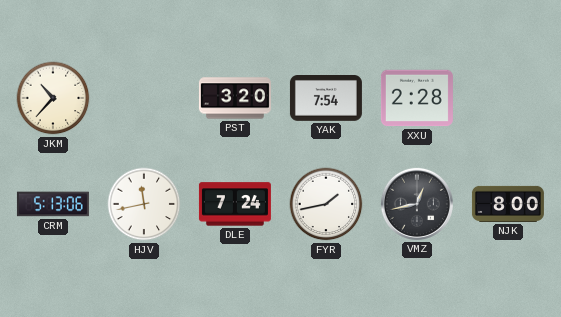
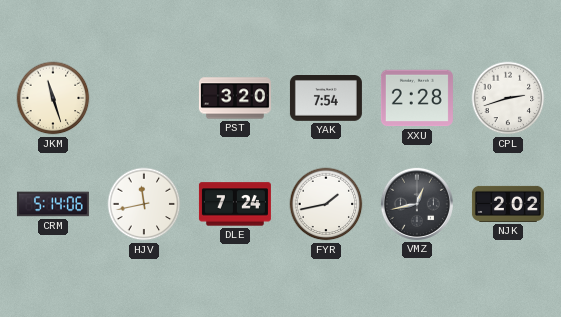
JKM: 10:37 -> 11:27
CPL: none -> 2:42
CRM: 5:13 -> 5:14
NJK: 8:00 -> 2:02
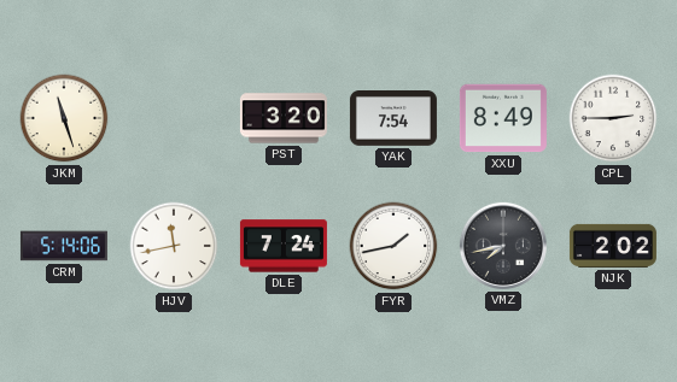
XXU: 2:28 -> 8:49
CPL: 2:42 -> 2:45
VMZ: 12:43 -> 7:43
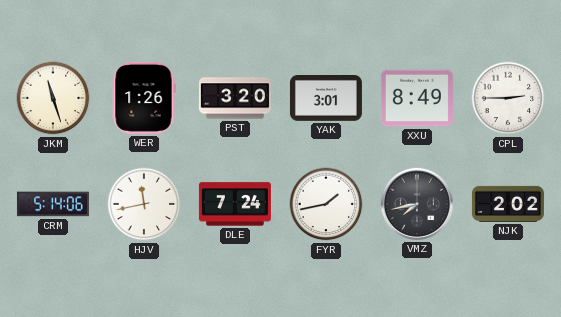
WER: none -> 1:26
YAK: 7:54 -> 3:01
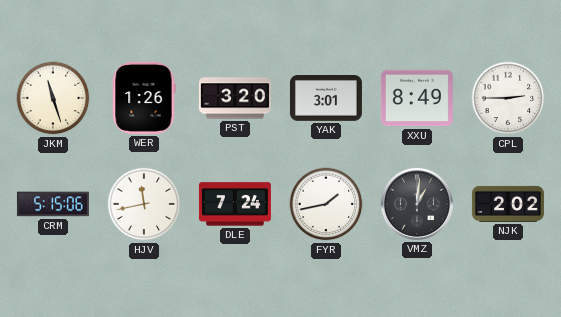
CRM: 5:14 -> 5:15
VMZ: 7:43 -> 1:01
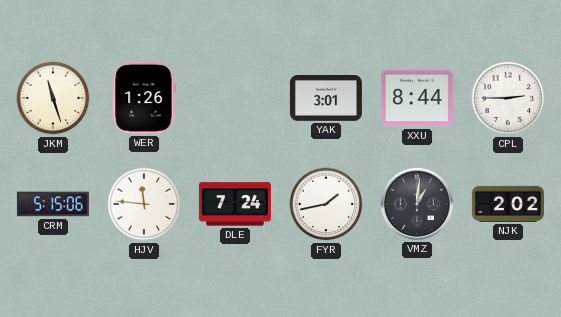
PST: 3:20 -> none
XXU: 8:49 -> 8:44
HJV: 11:43 -> 11:46
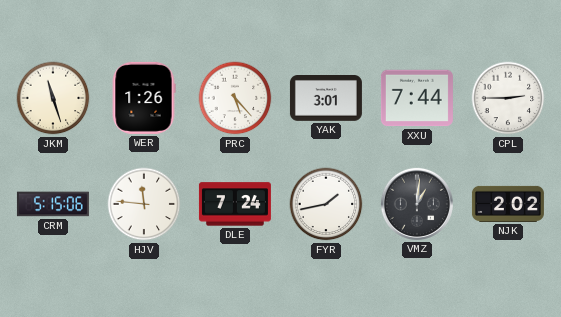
PRC: none -> 5:23
XXU: 8:44 -> 7:44
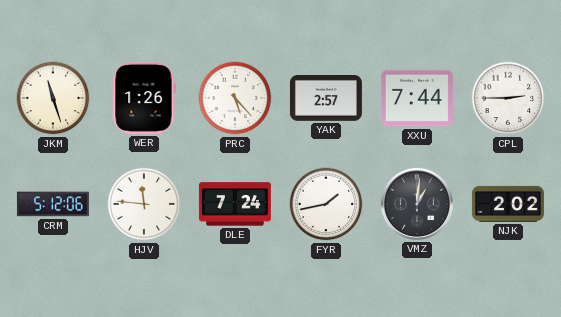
YAK: 3:01 -> 2:57
CRM: 5:15 -> 5:12
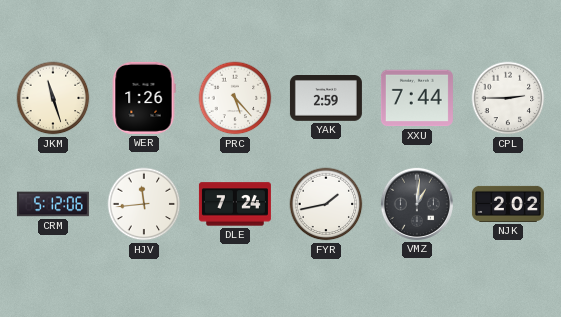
YAK: 2:57 -> 2:59
HJV: 11:46 -> 11:44
